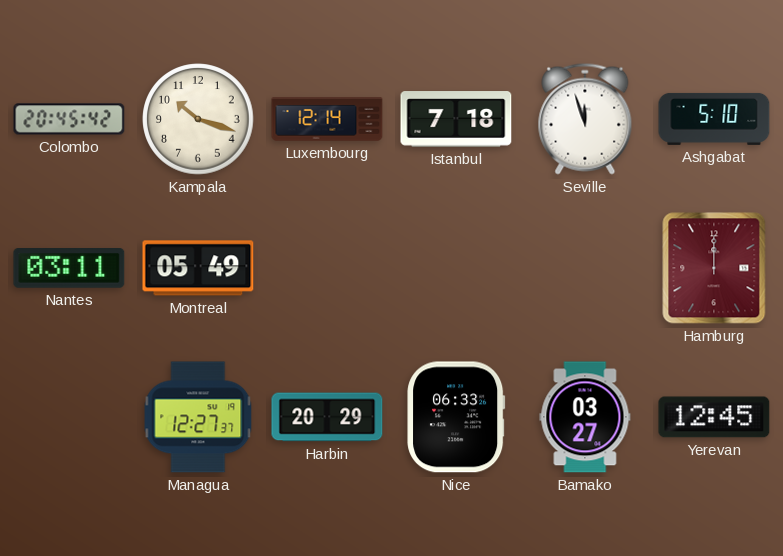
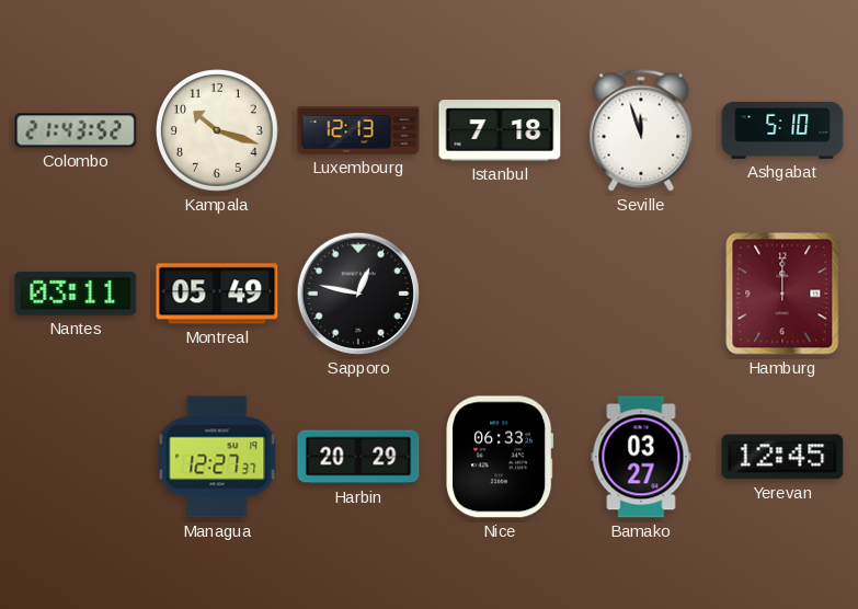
Colombo: 20:45 -> 21:43
Luxembourg: 12:14 -> 12:13
Sapporo: none -> 12:47
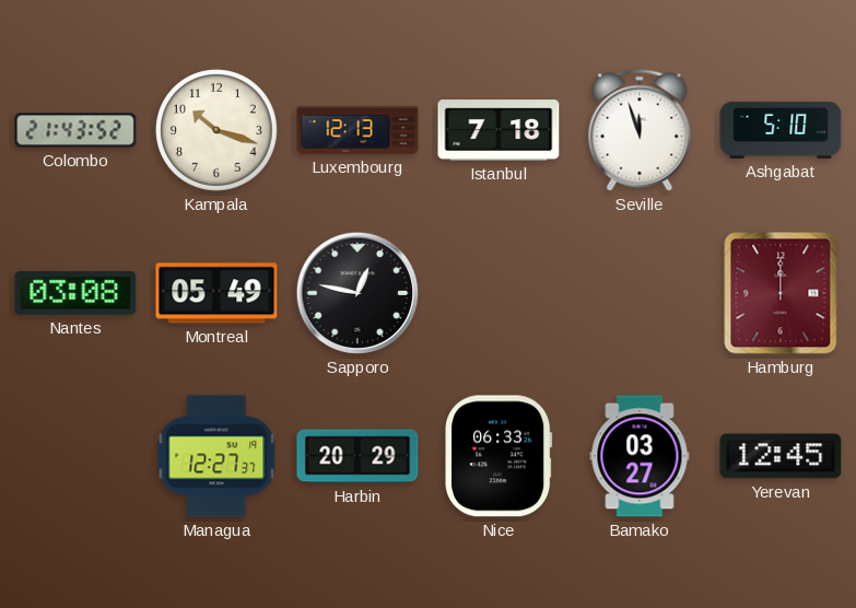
Nantes: 03:11 -> 03:08
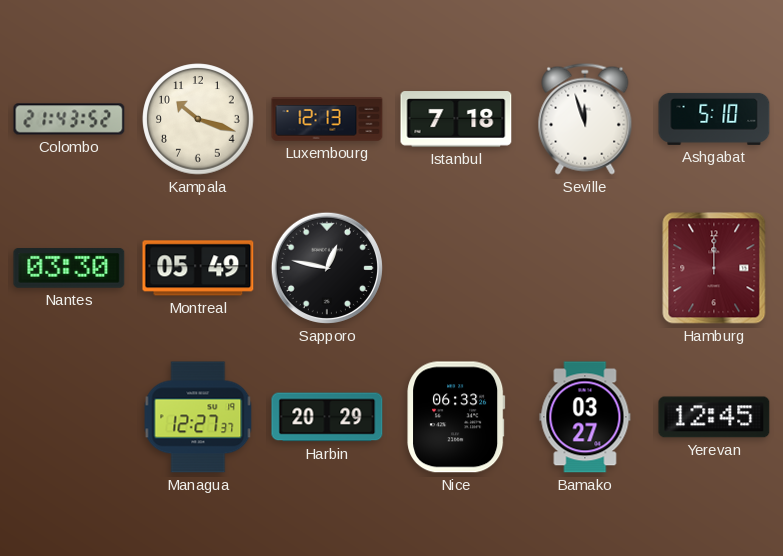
Nantes: 03:08 -> 03:30
